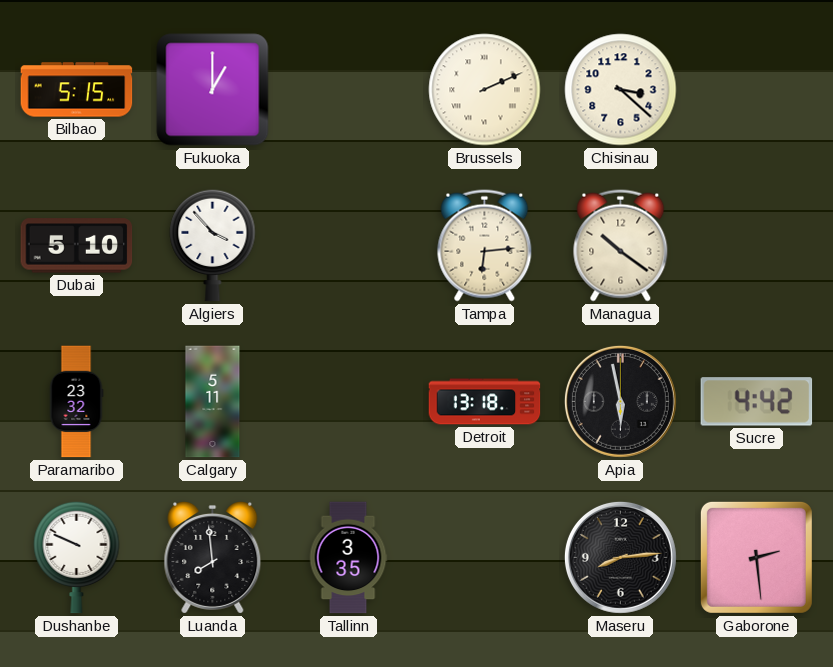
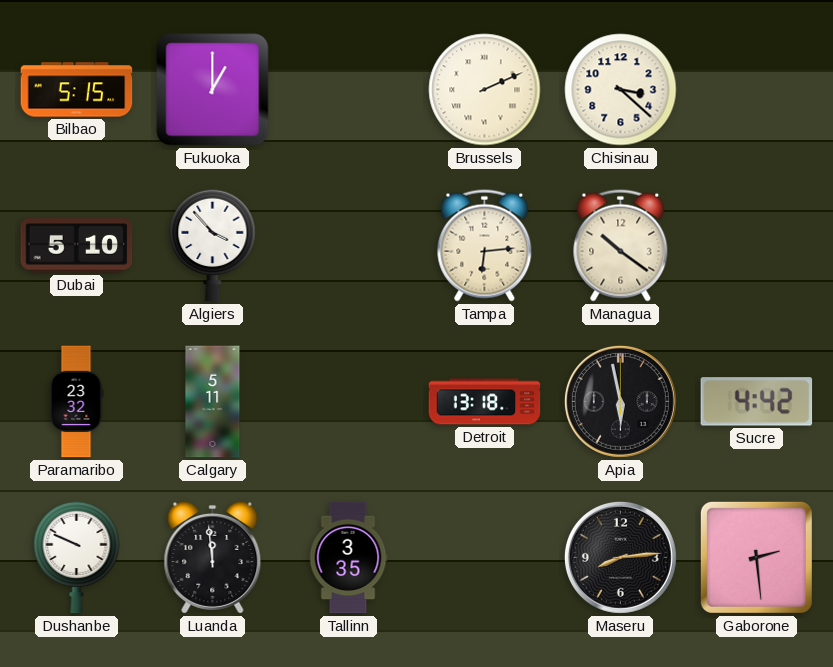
Luanda: 7:59 -> 11:59
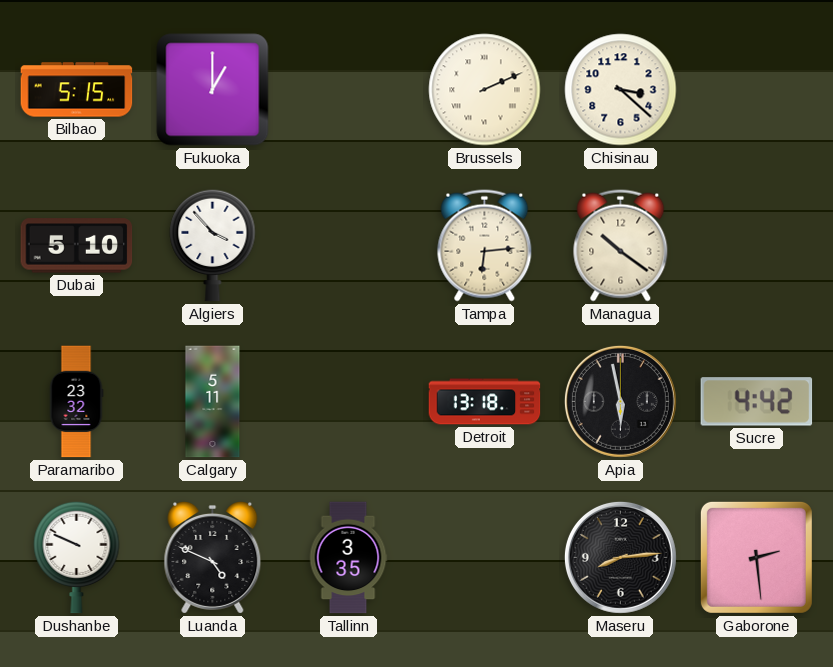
Luanda: 11:59 -> 4:49
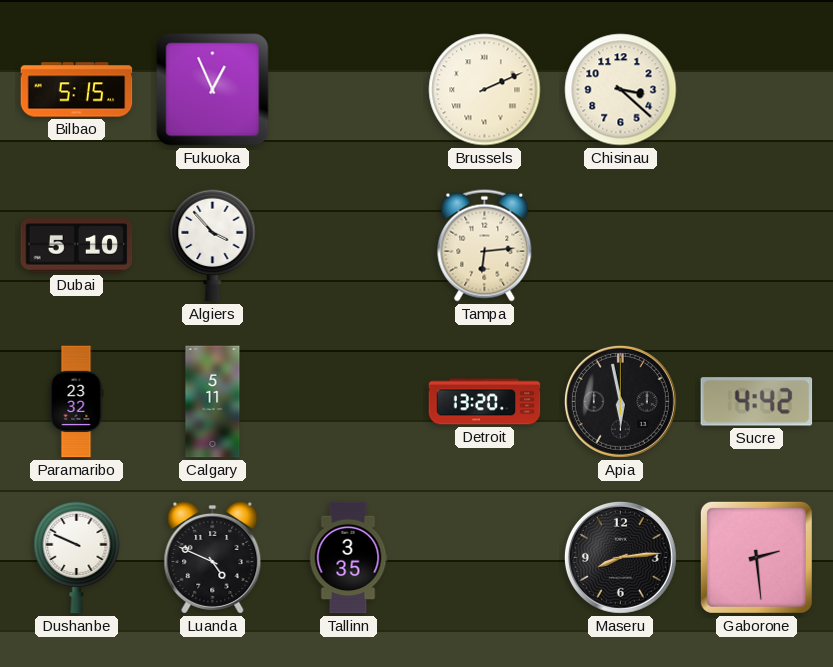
Fukuoka: 1:00 -> 12:56
Managua: 10:21 -> none
Detroit: 13:18 -> 13:20
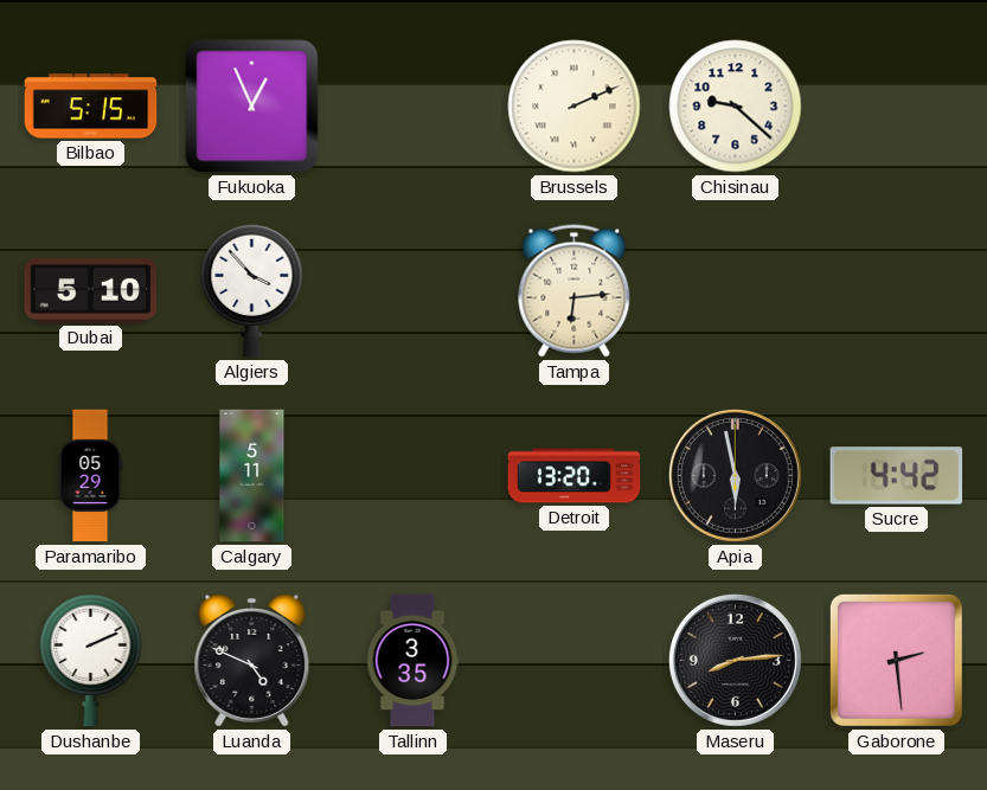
Chisinau: 3:22 -> 9:22
Paramaribo: 23:32 -> 05:29
Dushanbe: 9:49 -> 2:11
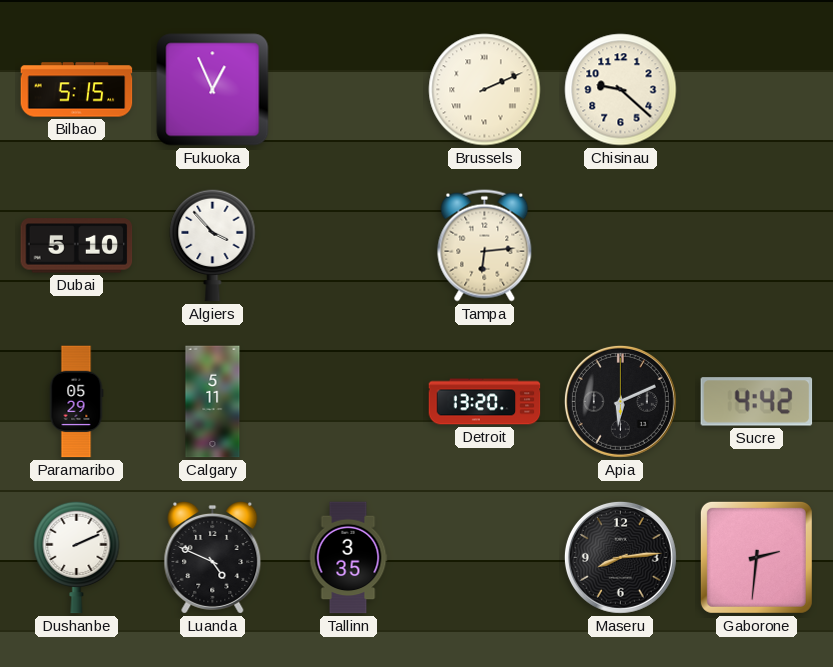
Apia: 5:58 -> 6:11
Gaborone: 2:29 -> 2:31
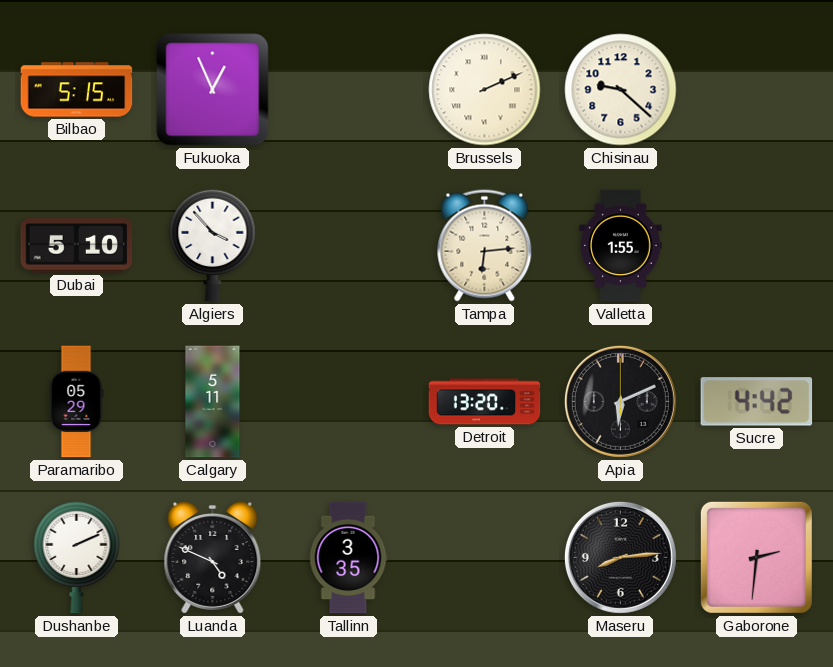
Valletta: none -> 1:55
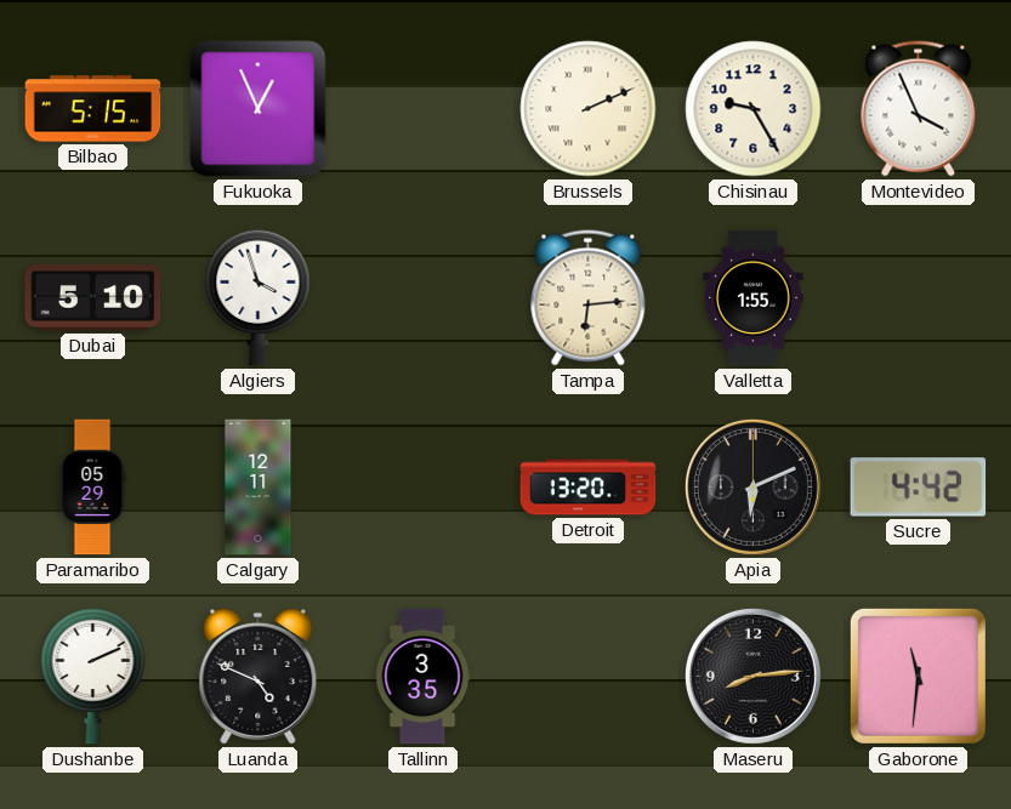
Chisinau: 9:22 -> 9:25
Montevideo: none -> 3:56
Algiers: 3:53 -> 3:57
Calgary: 5:11 -> 12:11
Gaborone: 2:31 -> 11:31
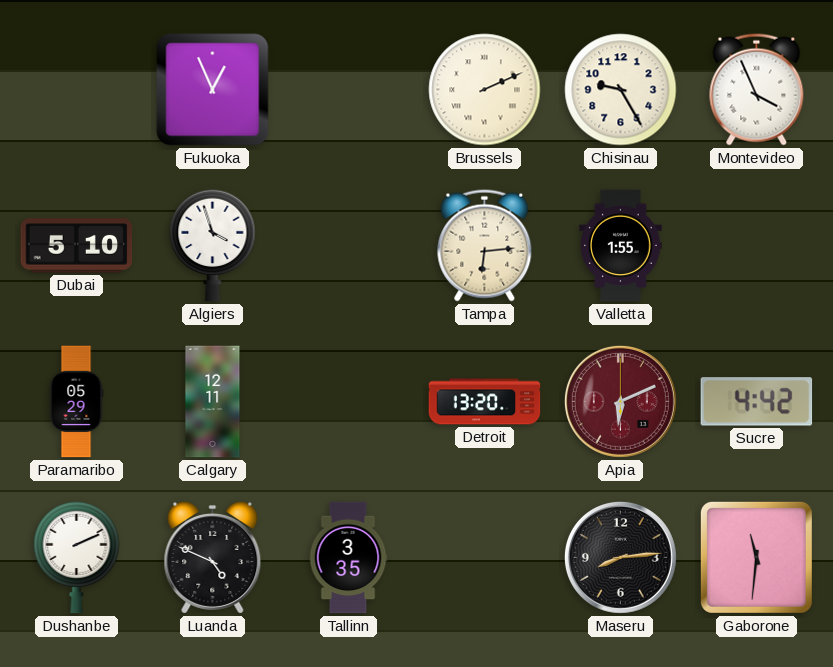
Bilbao: 5:15 -> none
Apia dial: black -> burgundy
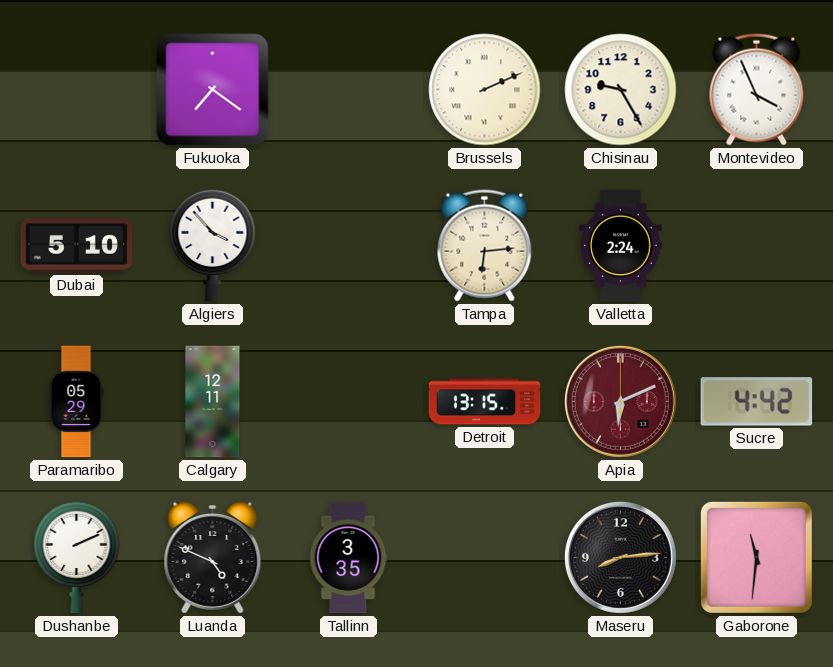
Fukuoka: 12:56 -> 7:21
Algiers: 3:57 -> 3:53
Valletta: 1:55 -> 2:24
Detroit: 13:20 -> 13:15
